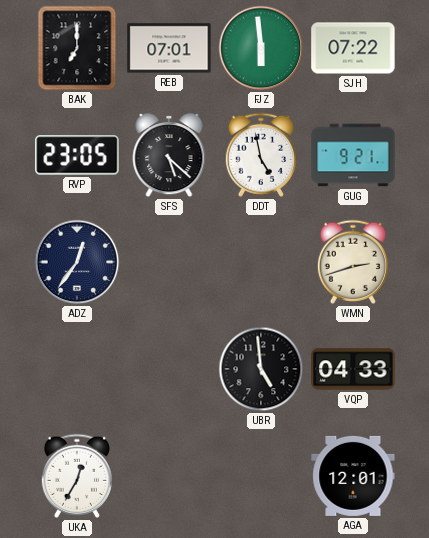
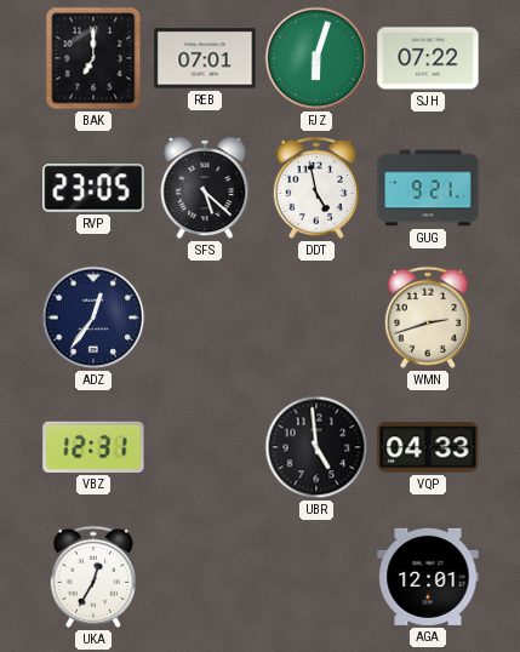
FJZ: 5:59 -> 6:03
VBZ: none -> 12:31
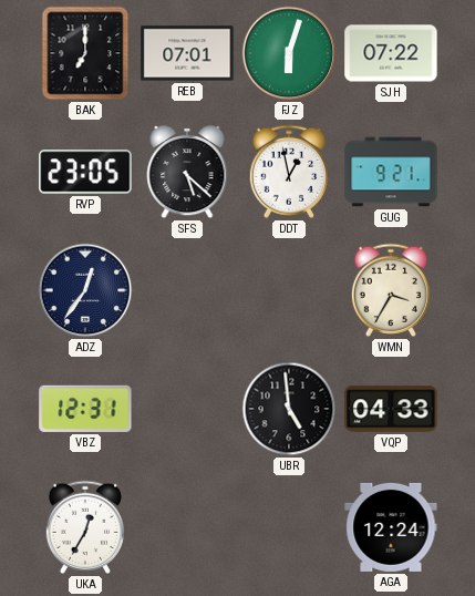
DDT: 4:58 -> 12:58
WMN: 2:42 -> 3:35
AGA: 12:01 -> 12:24
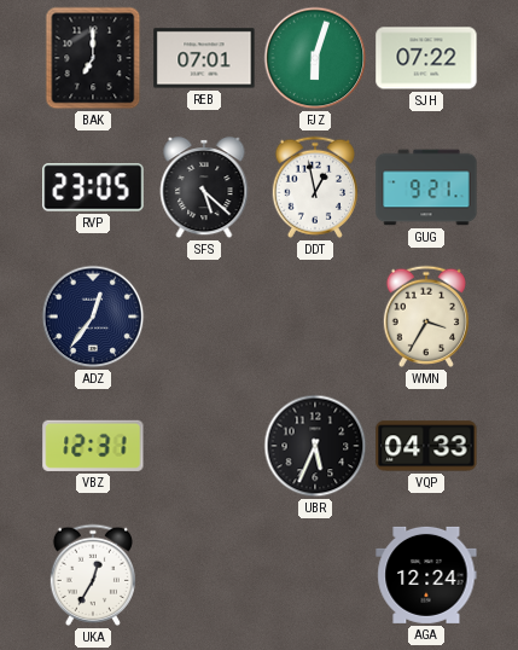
UBR: 4:59 -> 5:34
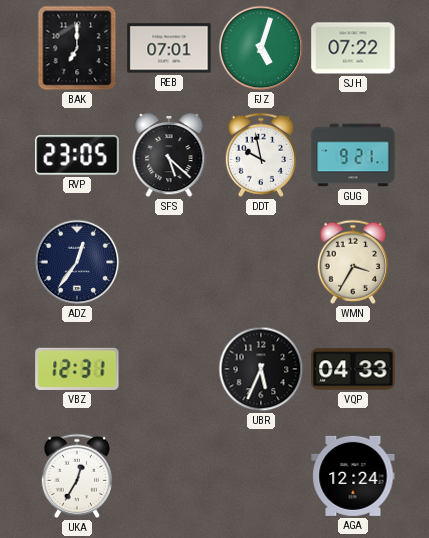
FJZ: 6:03 -> 5:03
DDT: 12:58 -> 9:58
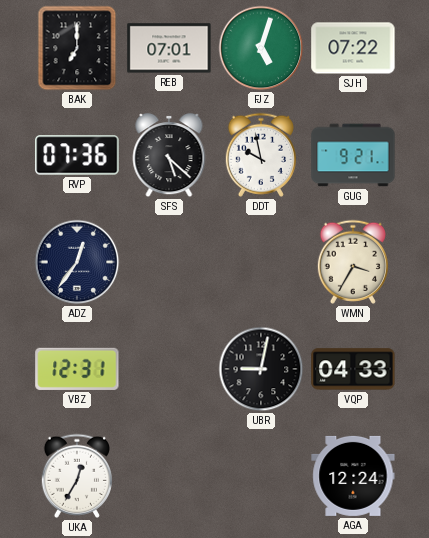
RVP: 23:05 -> 07:36
UBR: 5:34 -> 9:02
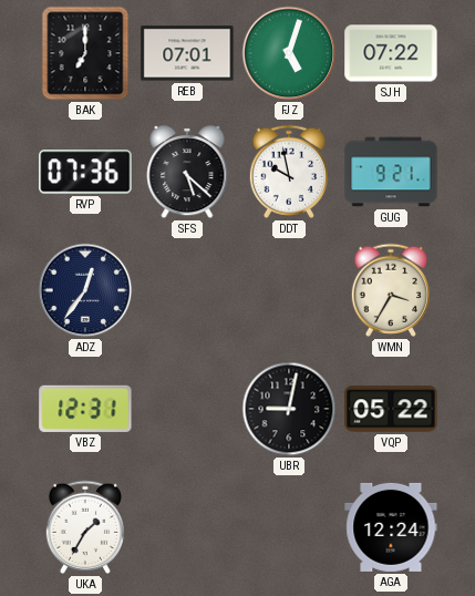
VQP: 04:33 -> 05:22
UKA: 12:35 -> 1:35
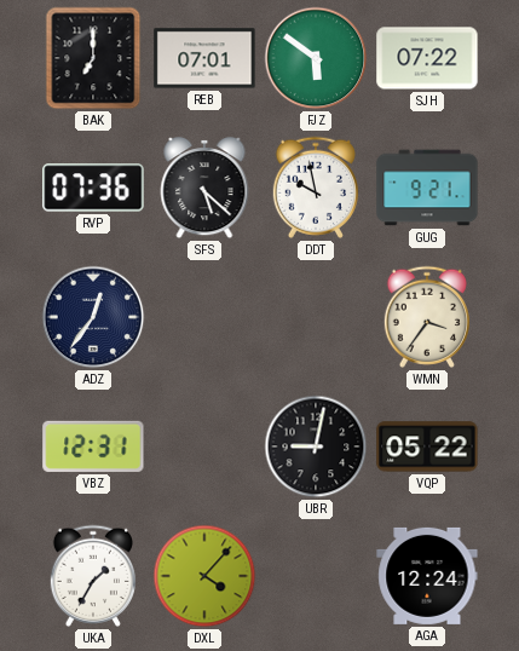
FJZ: 5:03 -> 5:51
WMN: 3:35 -> 3:36
DXL: none -> 4:07
